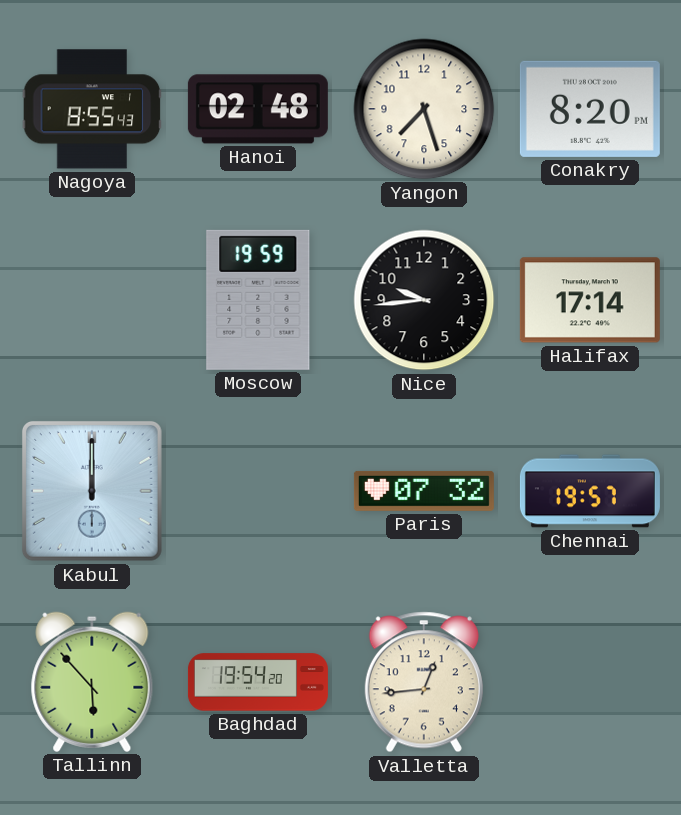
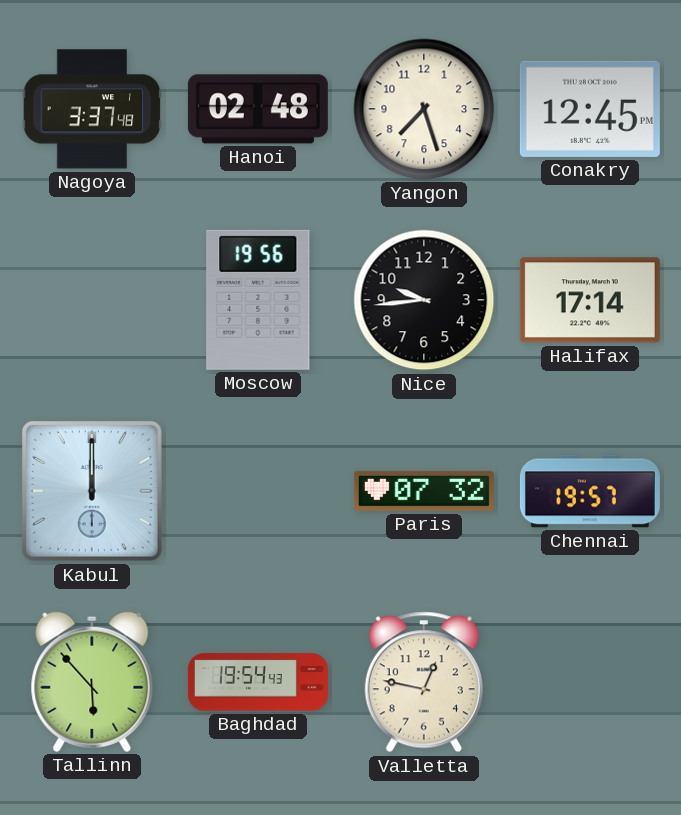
Nagoya: 8:55 -> 3:37
Conakry: 8:20 -> 12:45
Moscow: 19:59 -> 19:56
Baghdad: 19:54:20 -> 19:54:43
Valletta: 12:44 -> 12:47
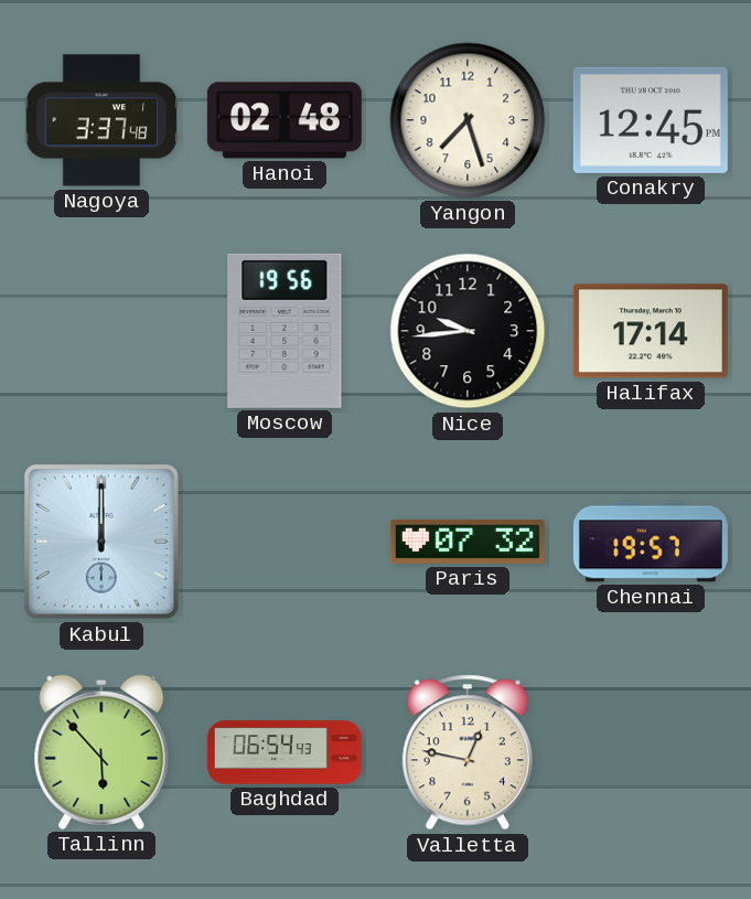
Baghdad: 19:54 -> 06:54
